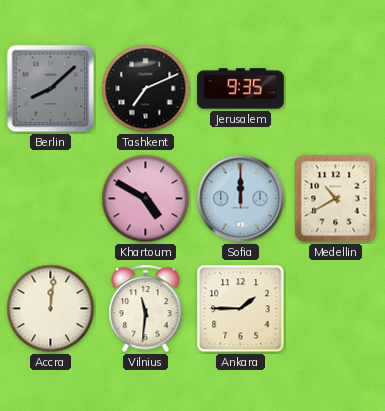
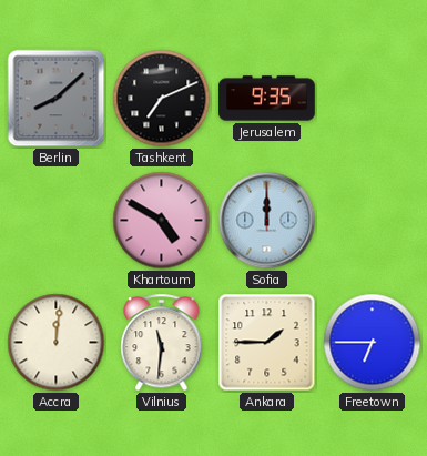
Medellin: 10:40 -> none
Freetown: none -> 6:45
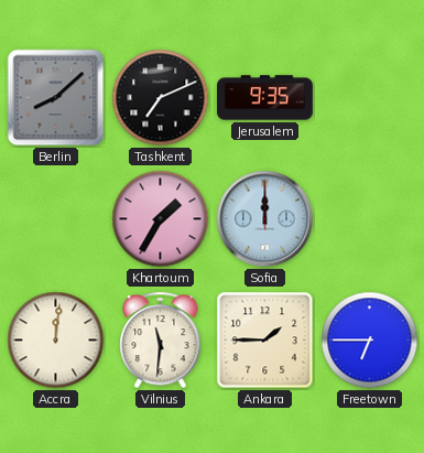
Khartoum: 4:50 -> 1:35
